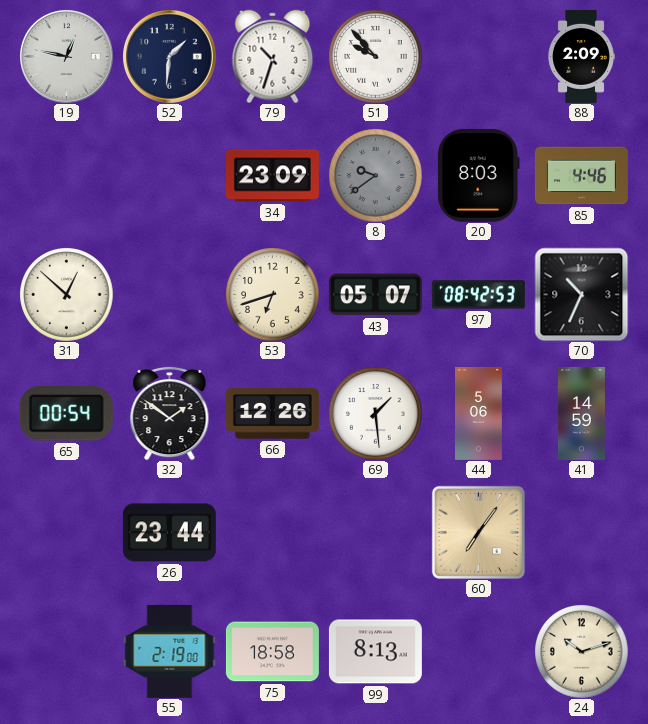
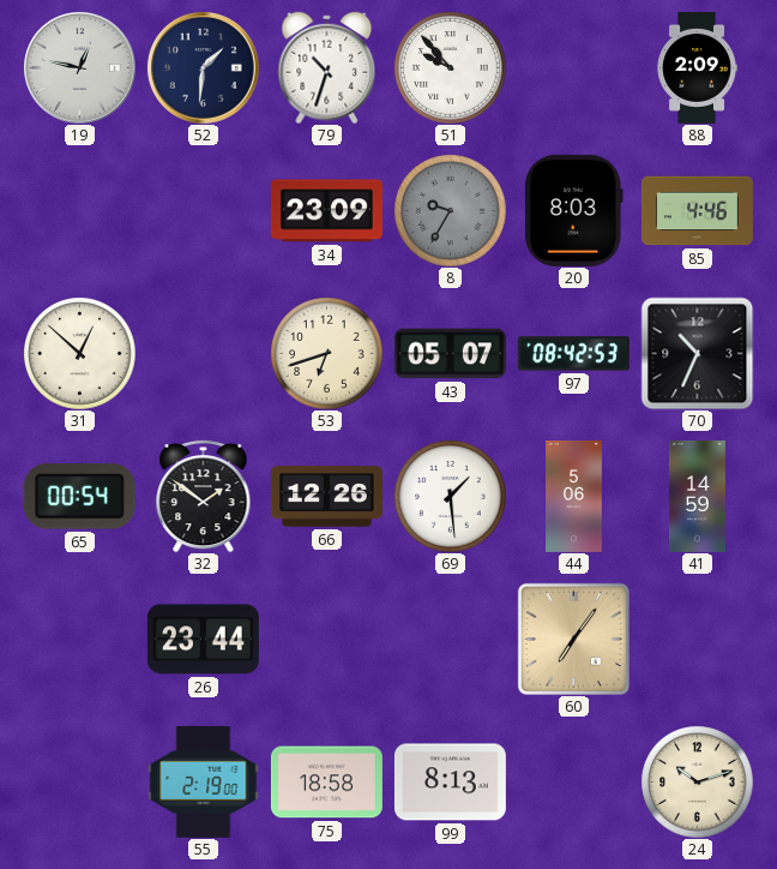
8: 9:39 -> 9:35
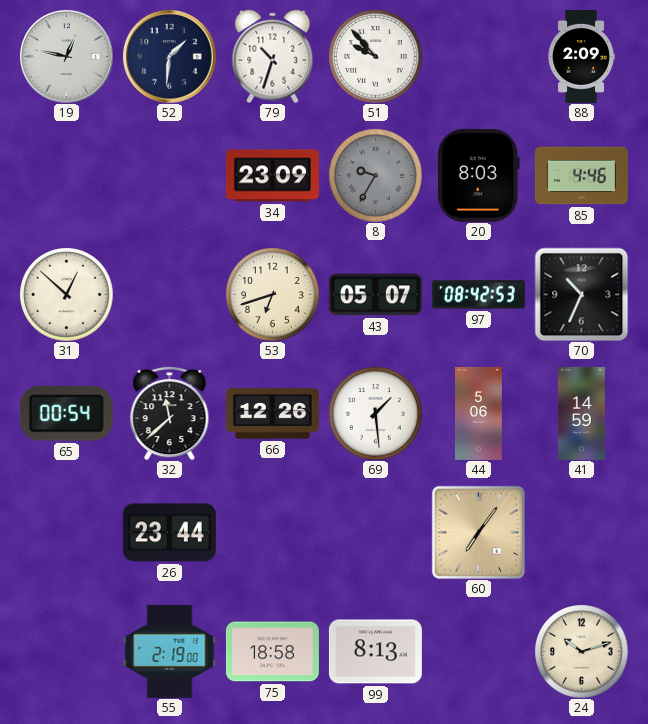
32: 1:51 -> 11:38
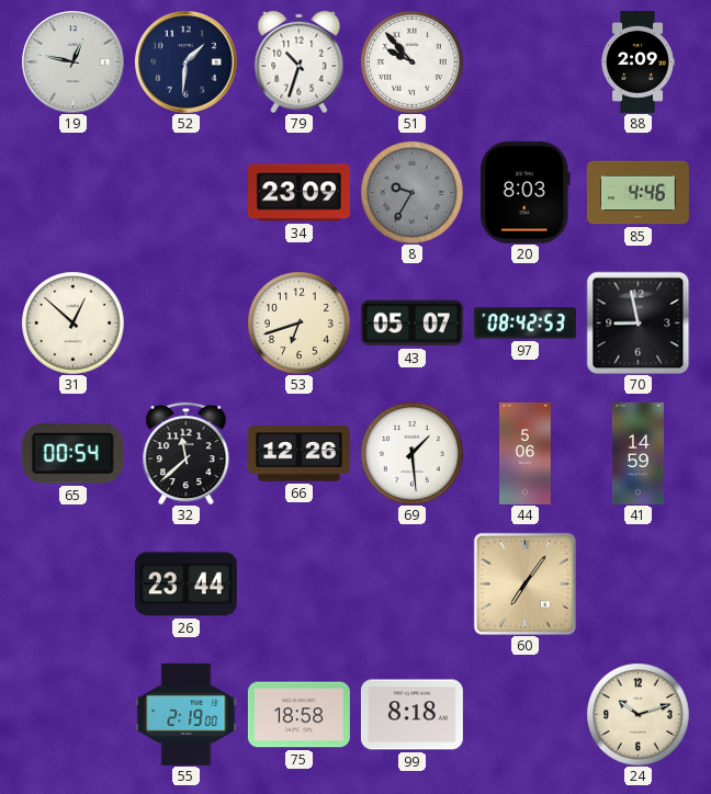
70: 10:34 -> 8:58
99: 8:13 -> 8:18
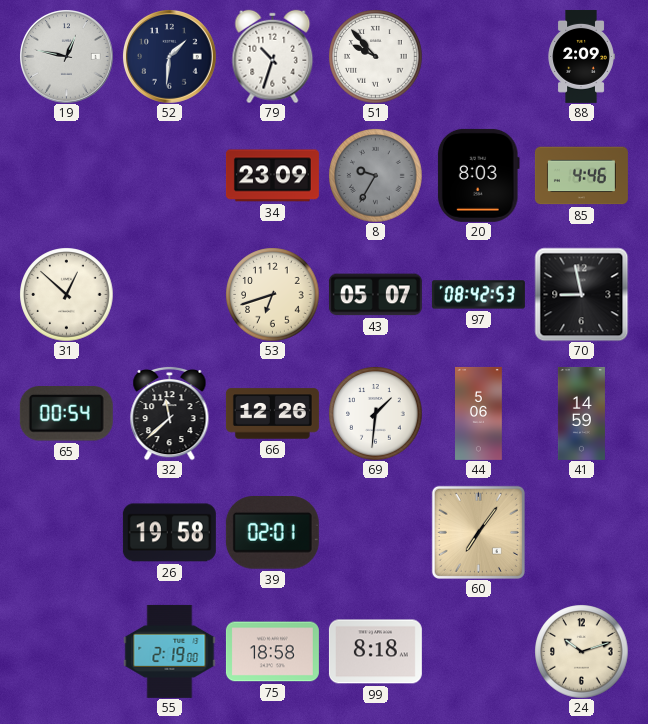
69: 1:29 -> 1:31
26: 23:44 -> 19:58
39: none -> 02:01
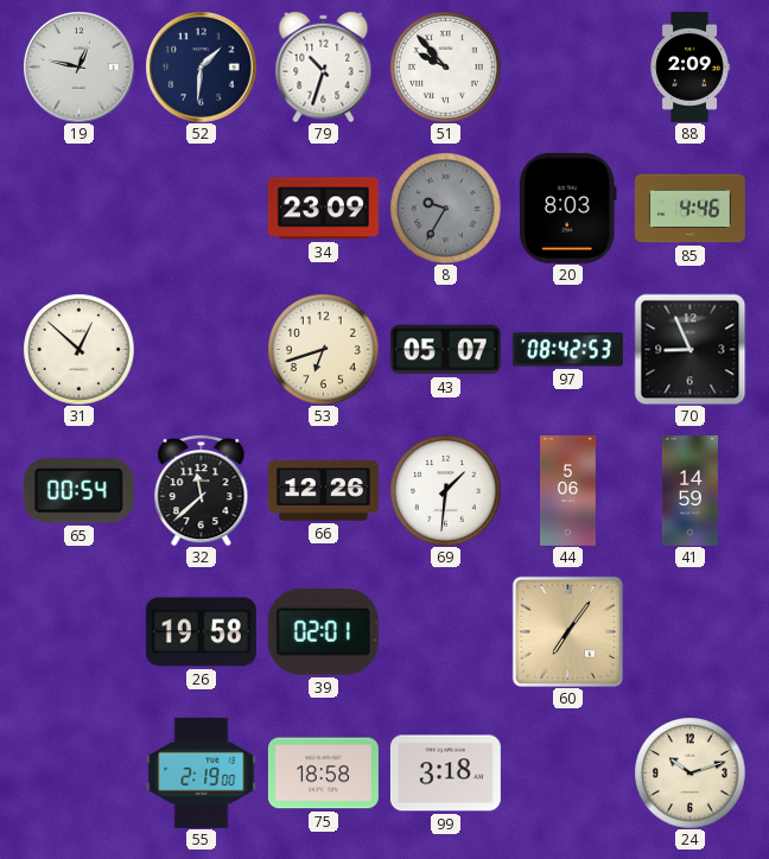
70: 8:58 -> 8:56
99: 8:18 -> 3:18
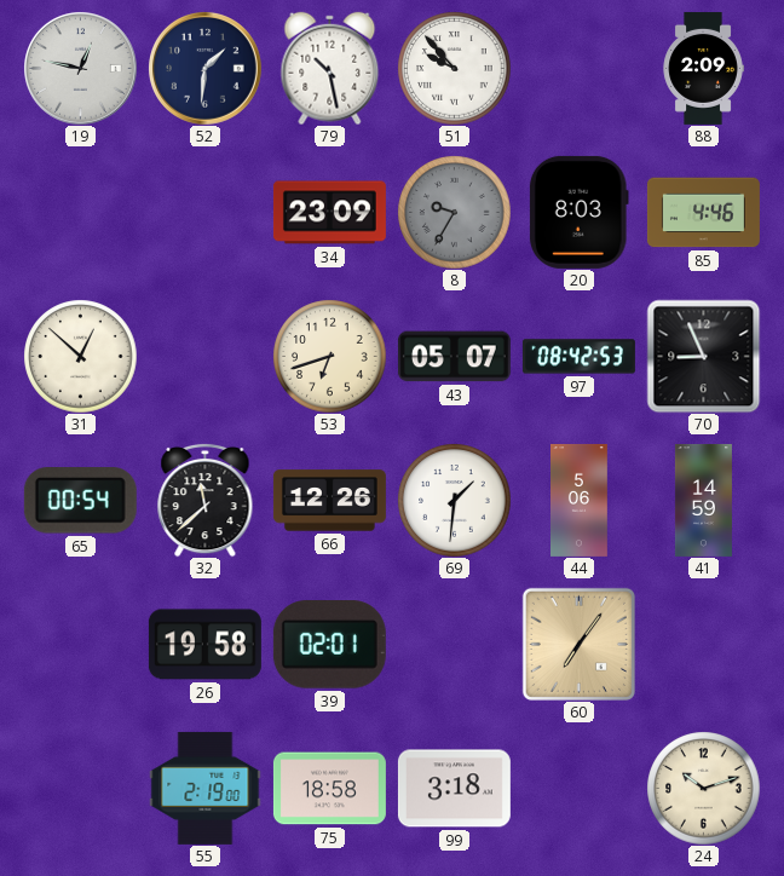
79: 10:33 -> 10:28
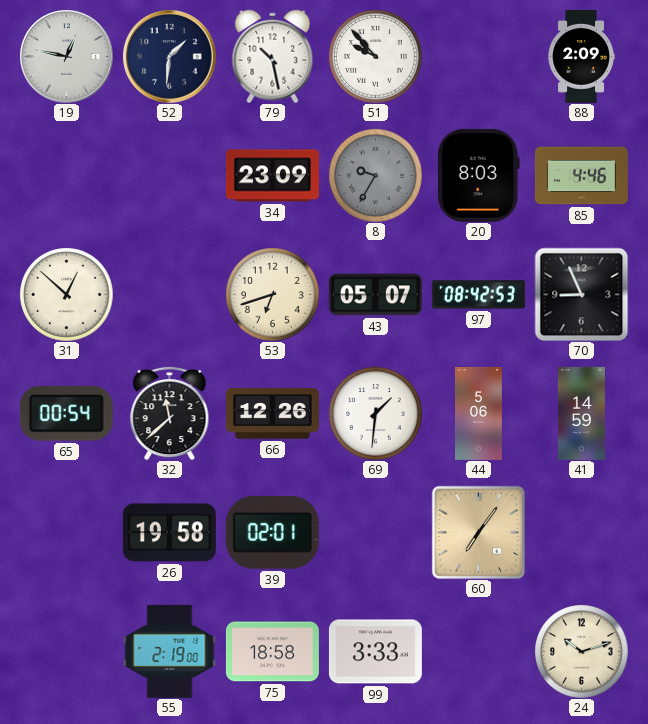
99: 3:18 -> 3:33
